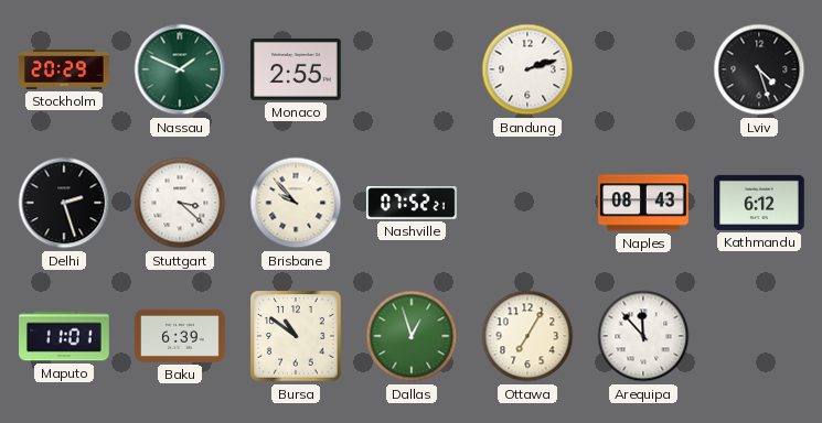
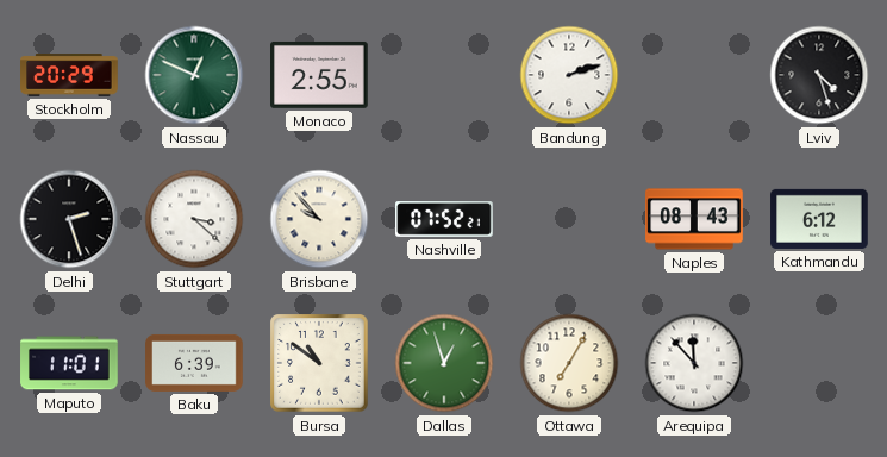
Nassau: 1:49 -> 12:49
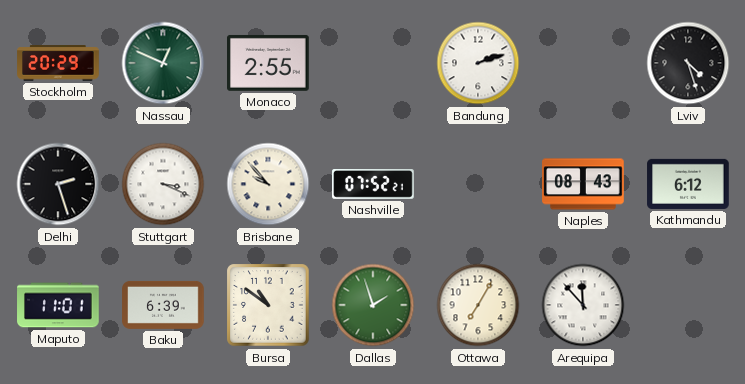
Stuttgart: 3:22 -> 3:19
Dallas: 12:57 -> 1:57
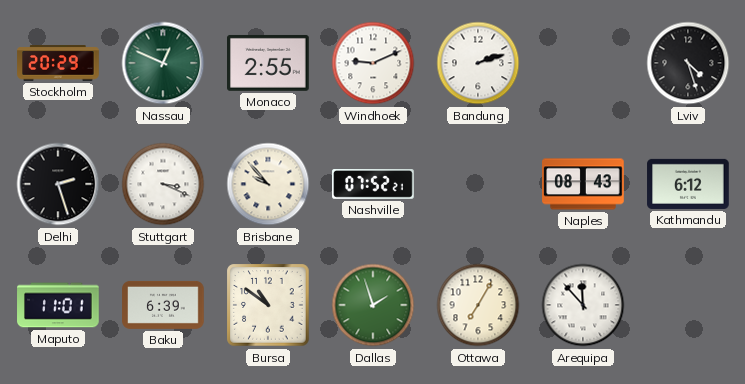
Windhoek: none -> 9:11
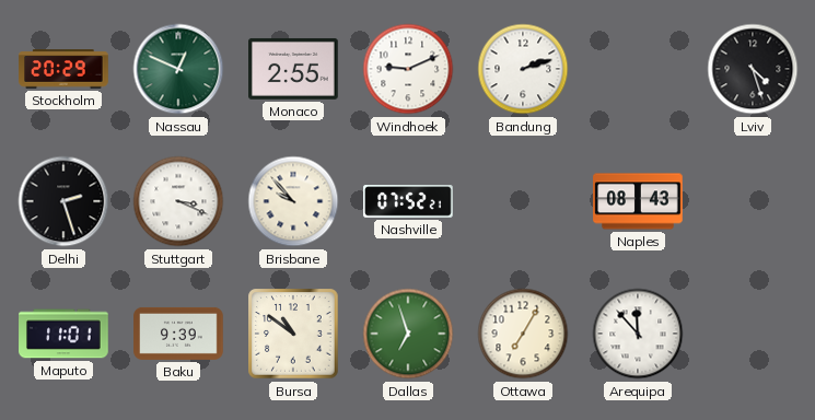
Kathmandu: 6:12 -> none
Baku: 6:39 -> 9:39
Dallas: 1:57 -> 6:57
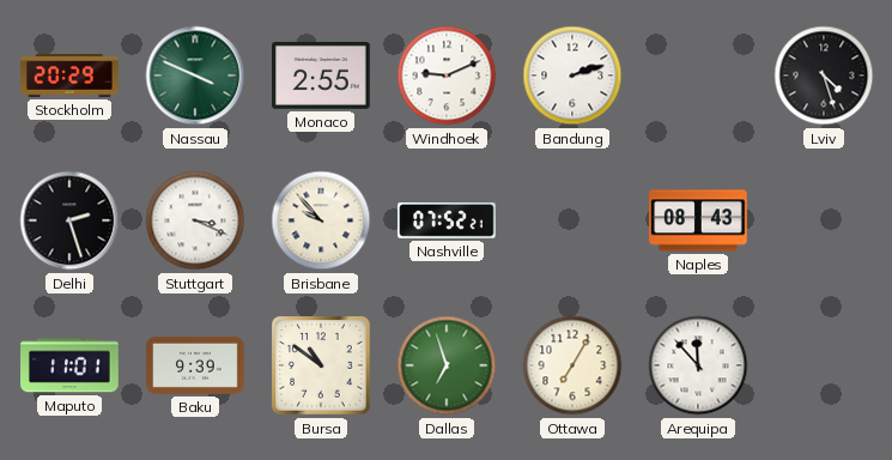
Nassau: 12:49 -> 3:49
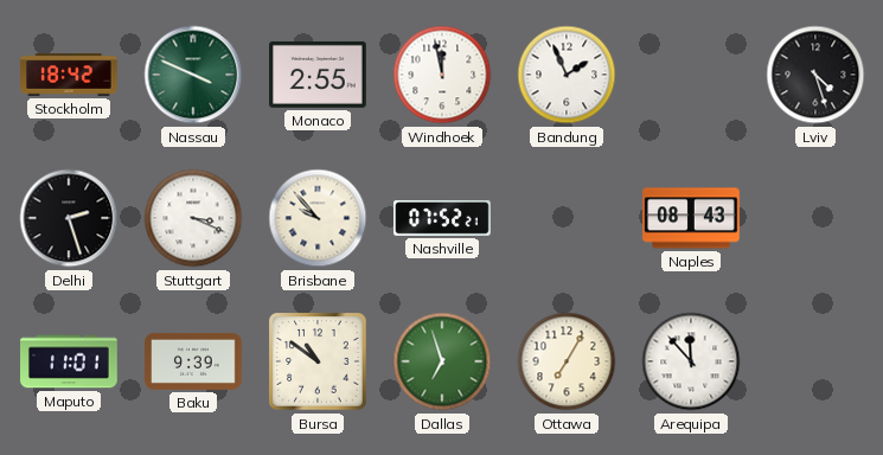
Stockholm: 20:29 -> 18:42
Windhoek: 9:11 -> 11:58
Bandung: 2:12 -> 1:56
